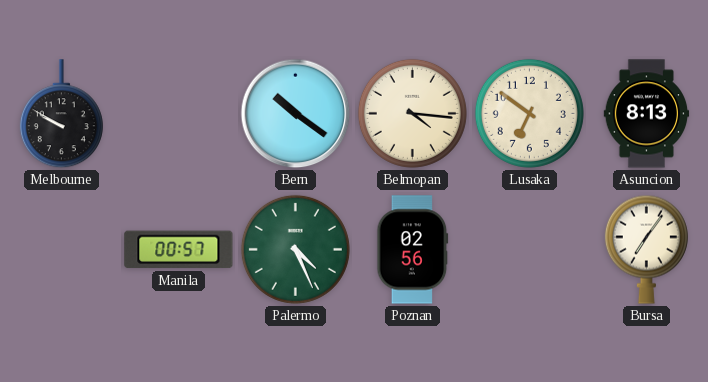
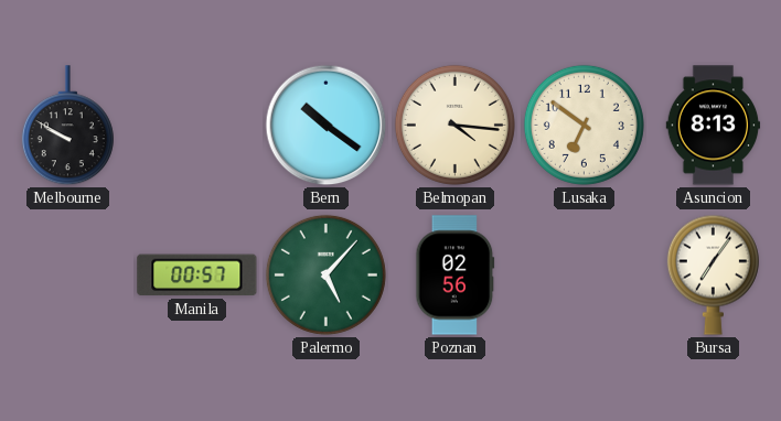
Palermo: 4:26 -> 5:07
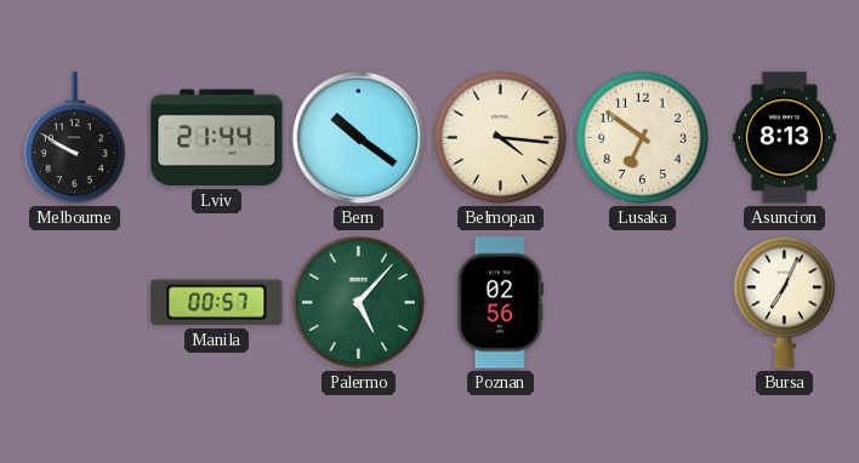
Lviv: none -> 21:44
Bursa: 7:06 -> 7:04
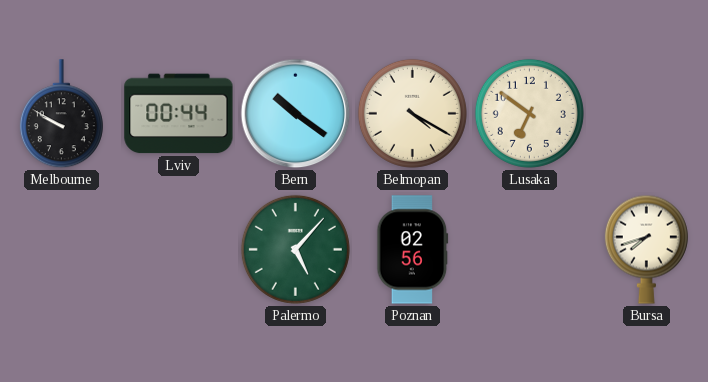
Lviv: 21:44 -> 00:44
Belmopan: 4:16 -> 4:20
Asuncion: 8:13 -> none
Manila: 00:57 -> none
Bursa: 7:04 -> 7:42
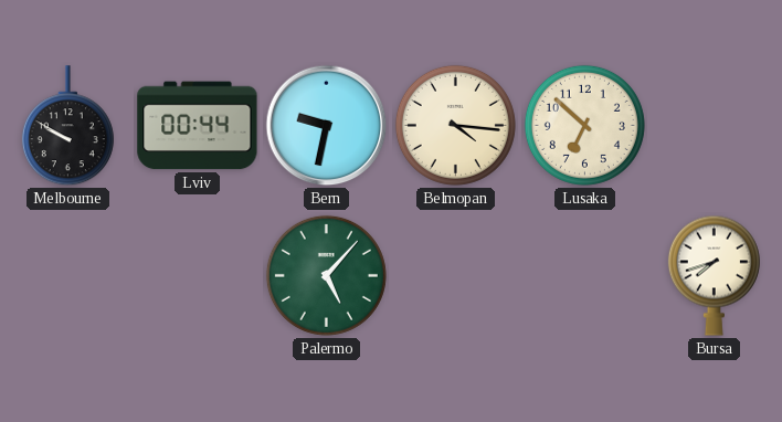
Bern: 10:21 -> 9:32
Belmopan: 4:20 -> 4:16
Lusaka: 6:51 -> 6:52
Poznan: 02:56 -> none
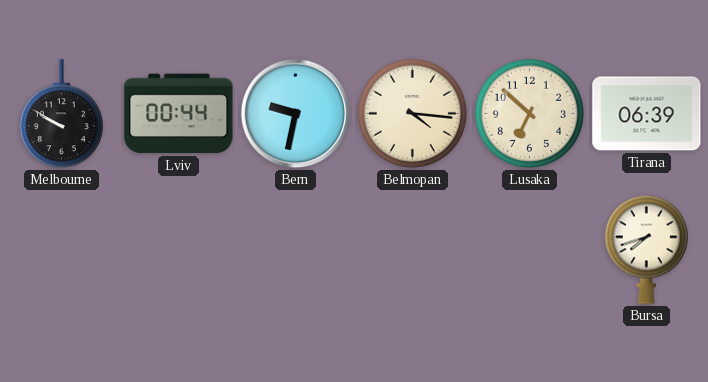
Tirana: none -> 06:39
Palermo: 5:07 -> none
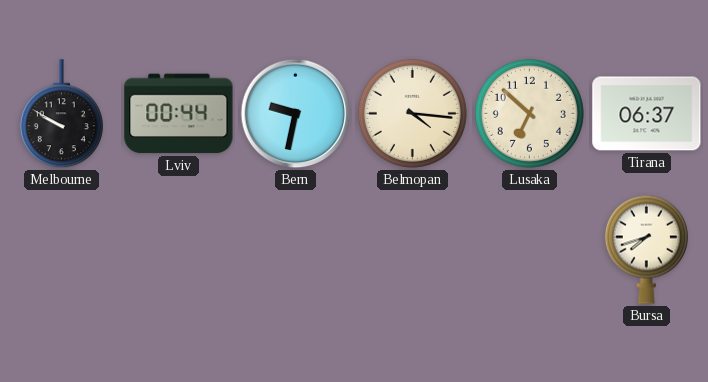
Tirana: 06:39 -> 06:37
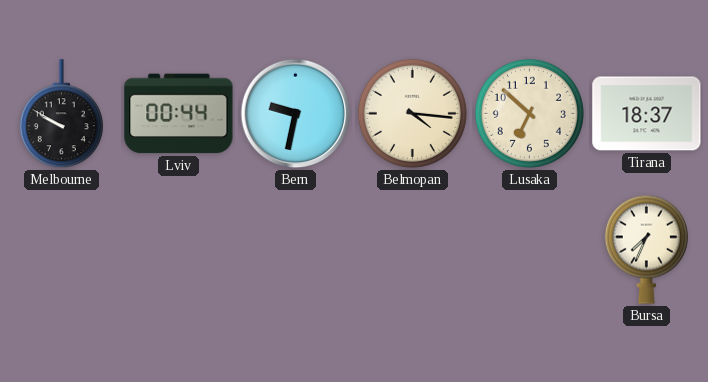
Tirana: 06:37 -> 18:37
Bursa: 7:42 -> 7:34
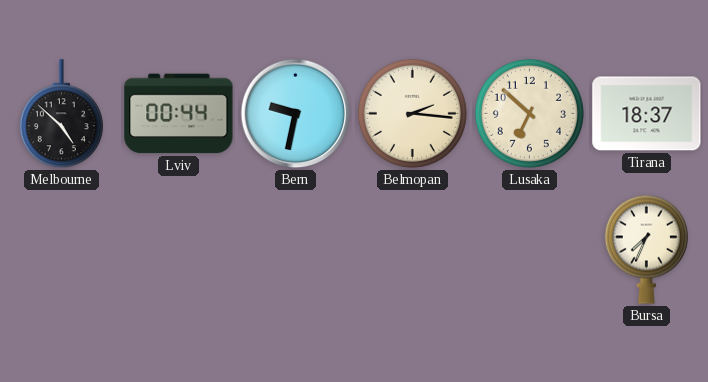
Melbourne: 9:50 -> 4:52
Belmopan: 4:16 -> 2:16
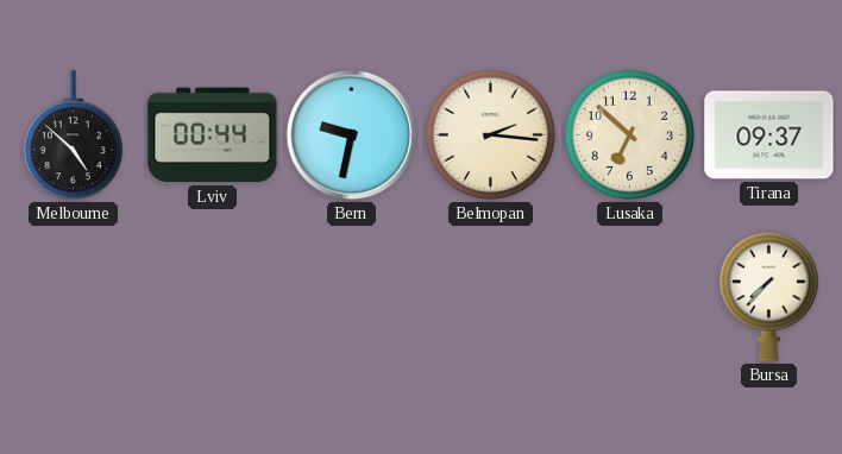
Tirana: 18:37 -> 09:37
Bursa: 7:34 -> 7:37
